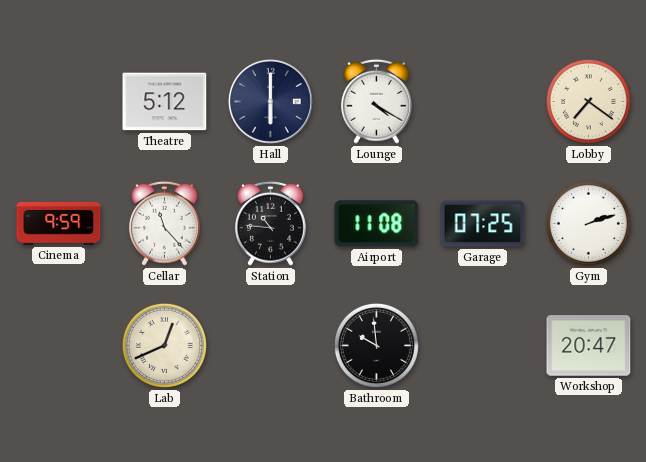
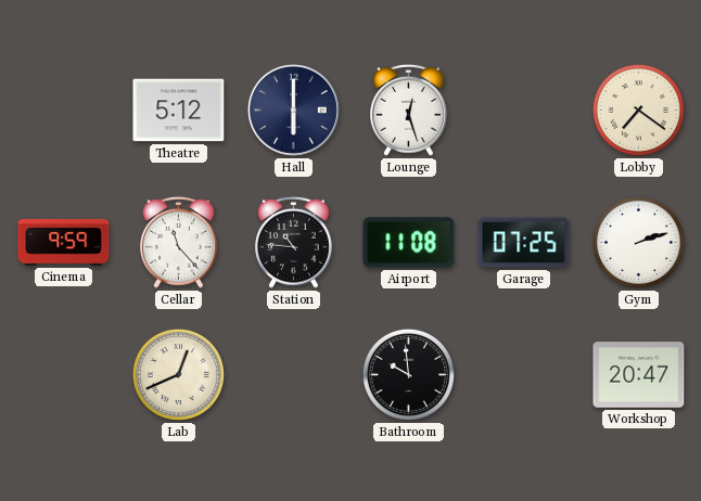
Lounge: 4:20 -> 12:27
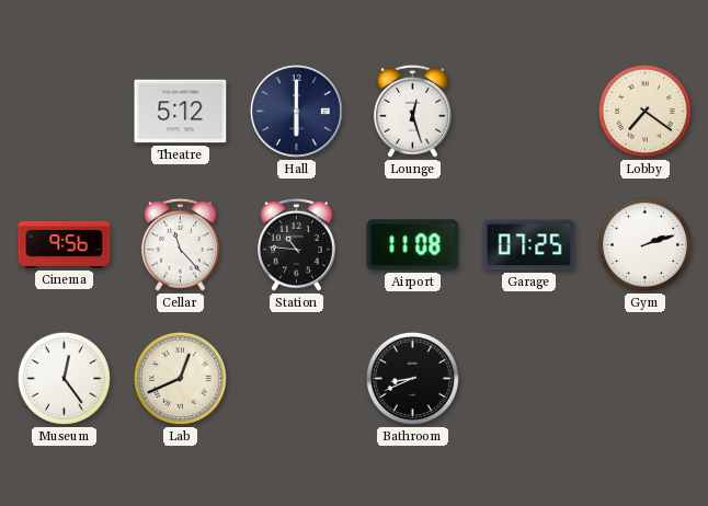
Cinema: 9:59 -> 9:56
Museum: none -> 12:24
Bathroom: 9:59 -> 8:41
Workshop: 20:47 -> none
